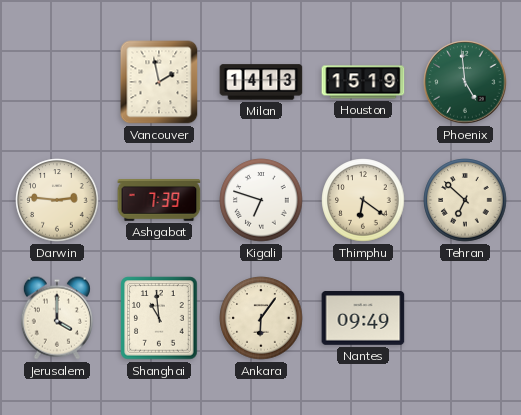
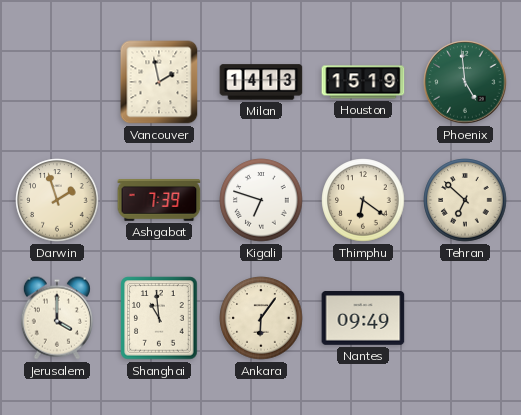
Darwin: 2:46 -> 1:57
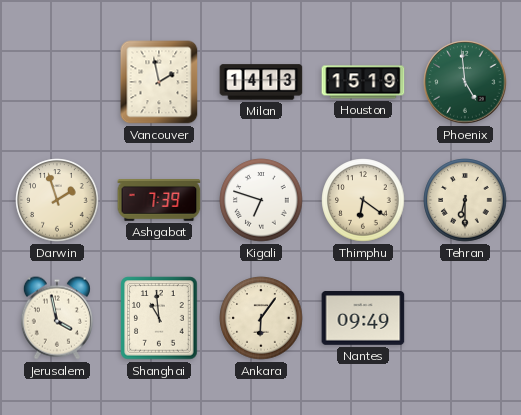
Tehran: 6:52 -> 6:30
Jerusalem: 4:00 -> 3:58
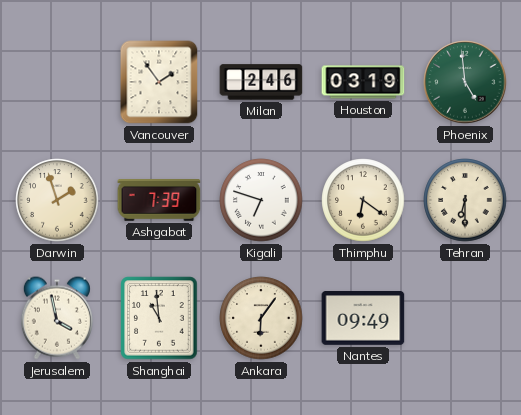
Vancouver: 1:58 -> 1:54
Milan: 14:13 -> 2:46
Houston: 15:19 -> 03:19
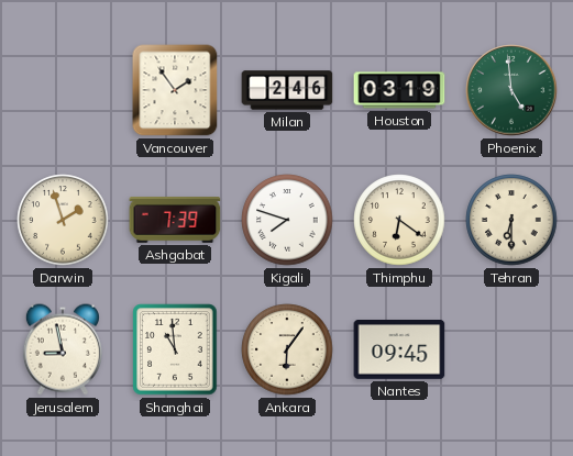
Kigali: 6:48 -> 7:48
Jerusalem: 3:58 -> 8:58
Nantes: 09:49 -> 09:45
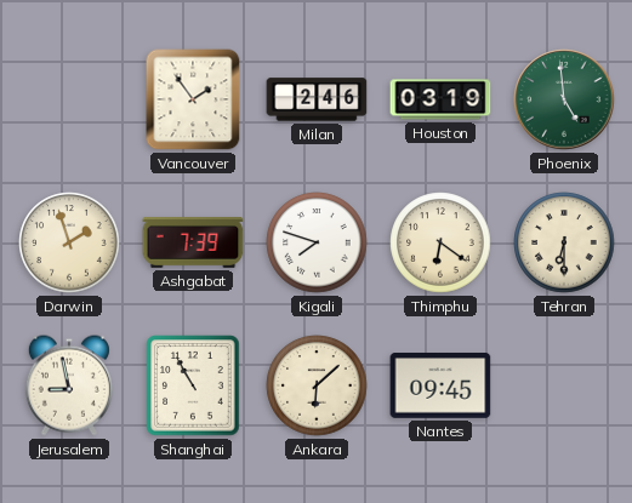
Shanghai: 10:59 -> 10:55
Ankara: 6:06 -> 6:08
